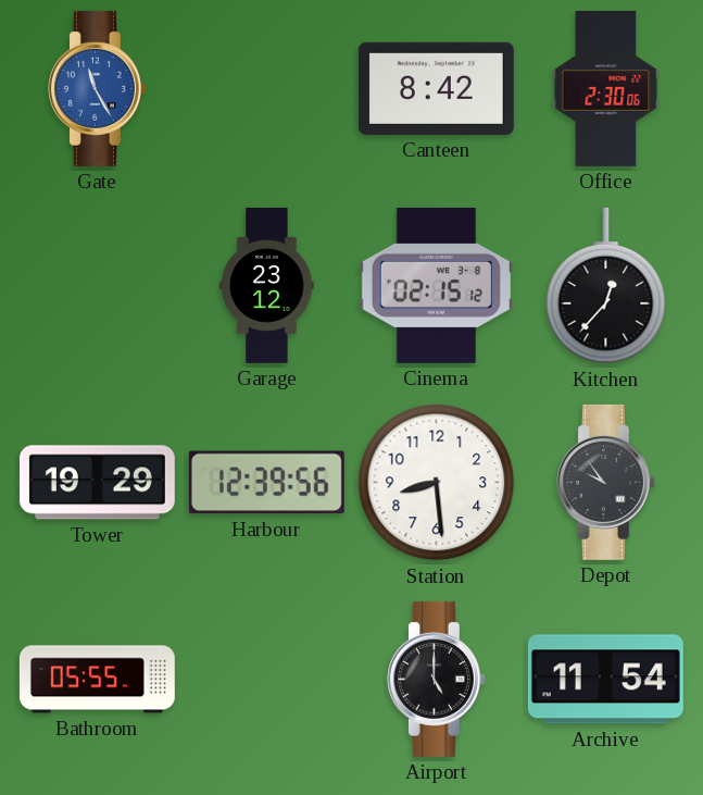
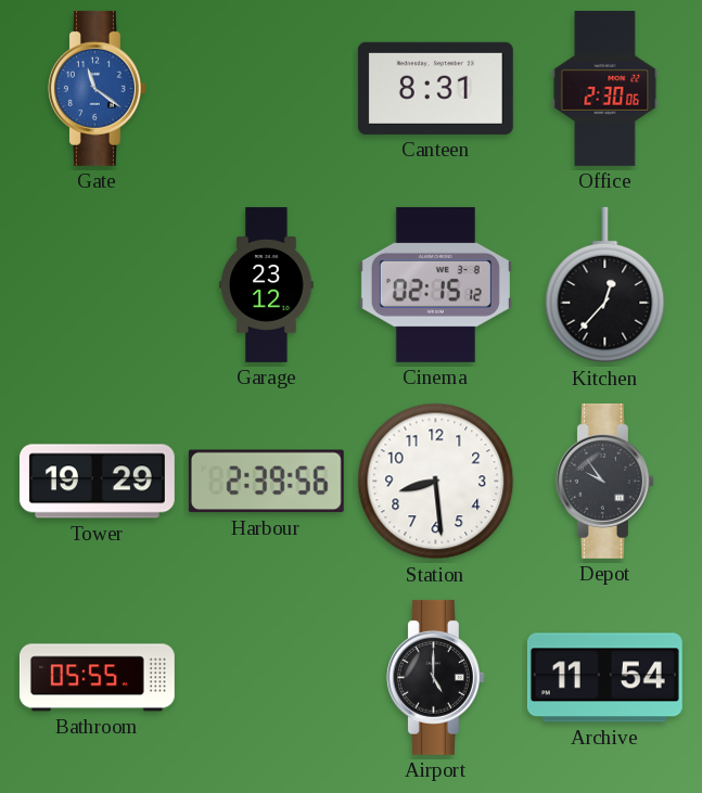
Gate: 11:25 -> 11:21
Canteen: 8:42 -> 8:31
Harbour: 12:39 -> 2:39
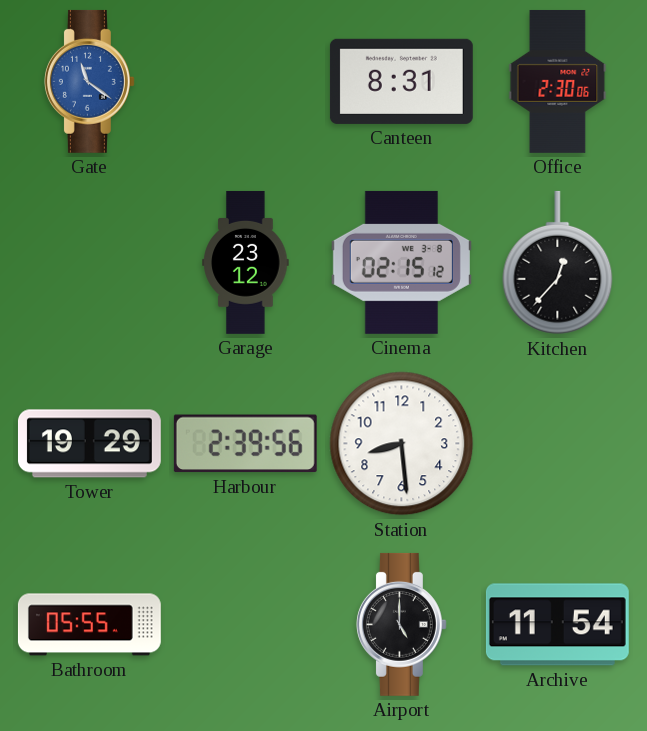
Depot: 9:54 -> none
